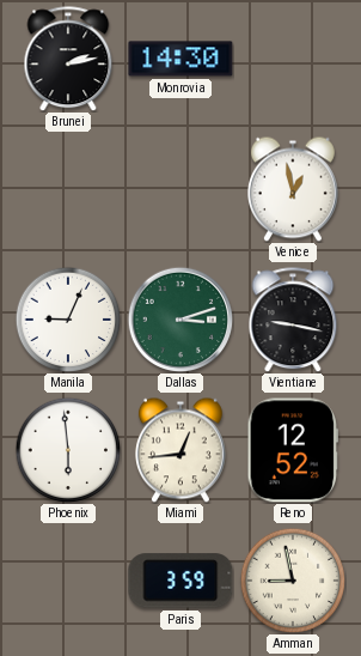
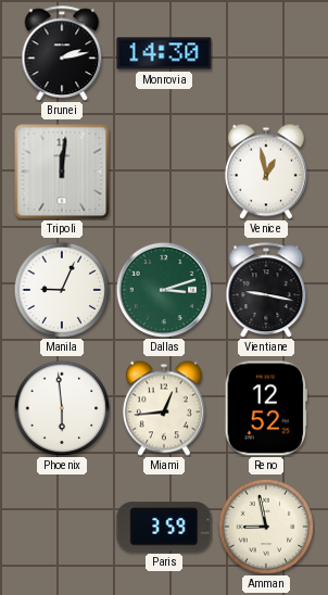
Tripoli: none -> 12:01
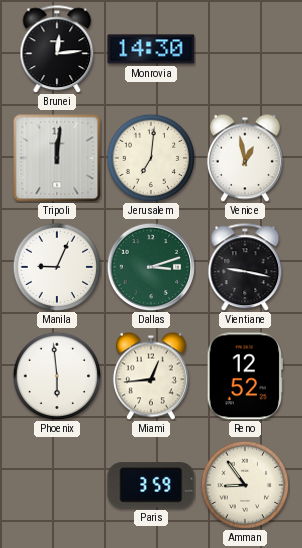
Brunei: 2:13 -> 12:14
Jerusalem: none -> 7:01
Amman: 8:58 -> 8:54
